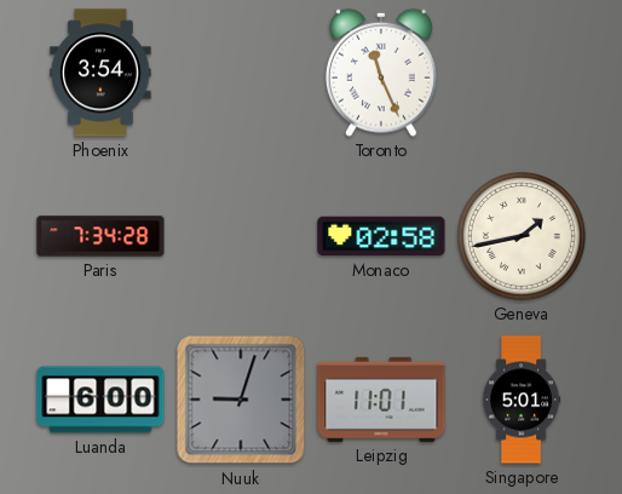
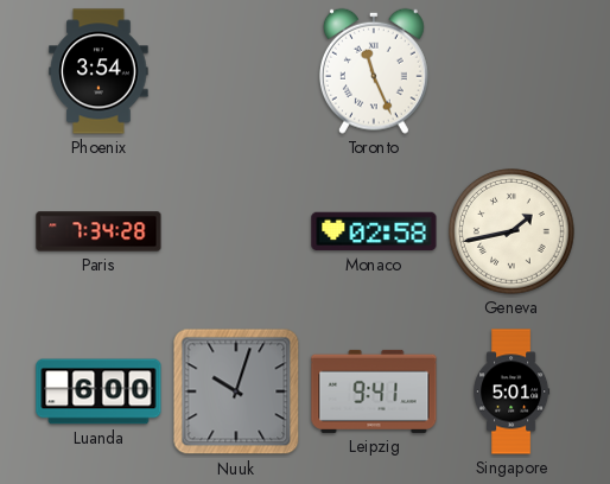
Nuuk: 9:03 -> 10:03
Leipzig: 11:01 -> 9:41
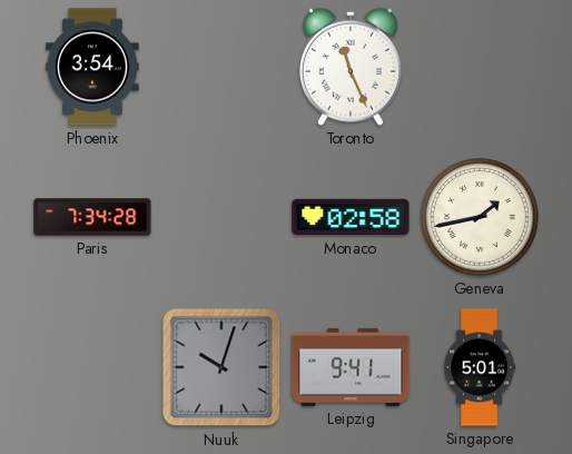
Luanda: 6:00 -> none
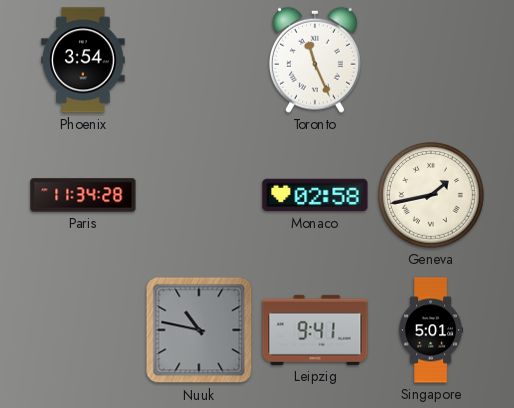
Paris: 7:34 -> 11:34
Nuuk: 10:03 -> 10:47
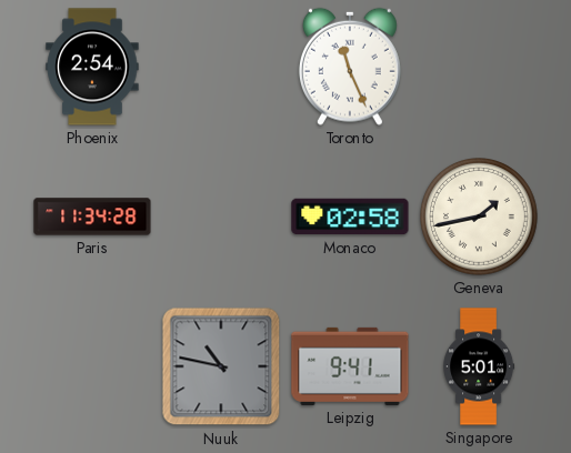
Phoenix: 3:54 -> 2:54
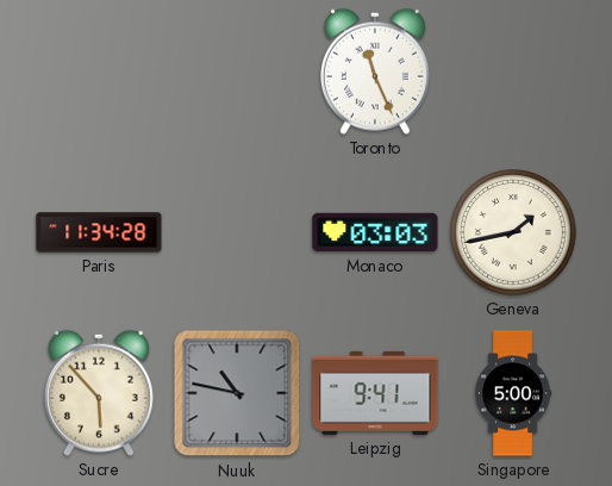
Phoenix: 2:54 -> none
Monaco: 02:58 -> 03:03
Sucre: none -> 5:53
Singapore: 5:01 -> 5:00
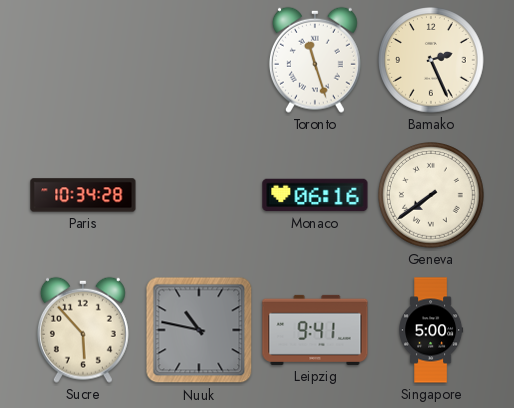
Toronto: 11:26 -> 11:27
Bamako: none -> 2:26
Paris: 11:34 -> 10:34
Monaco: 03:03 -> 06:16
Geneva: 1:43 -> 7:39
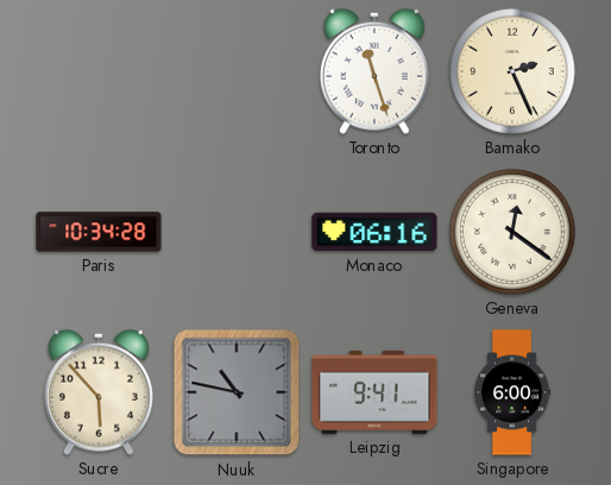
Geneva: 7:39 -> 12:21
Singapore: 5:00 -> 6:00
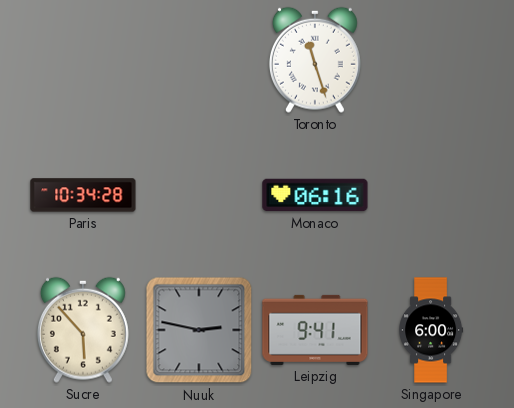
Bamako: 2:26 -> none
Geneva: 12:21 -> none
Nuuk: 10:47 -> 2:47
